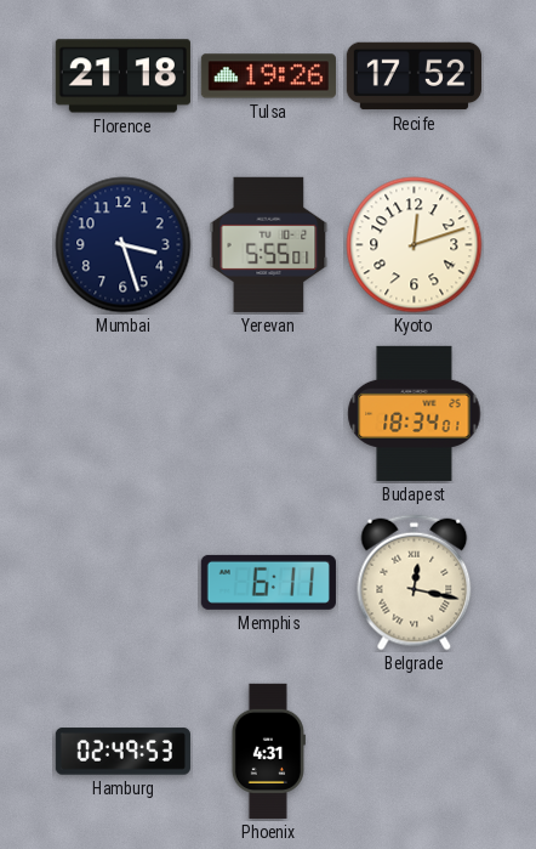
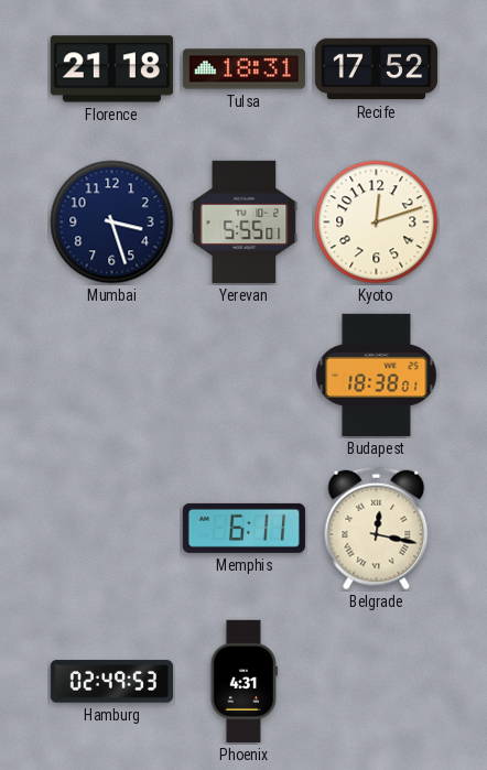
Tulsa: 19:26 -> 18:31
Budapest: 18:34 -> 18:38
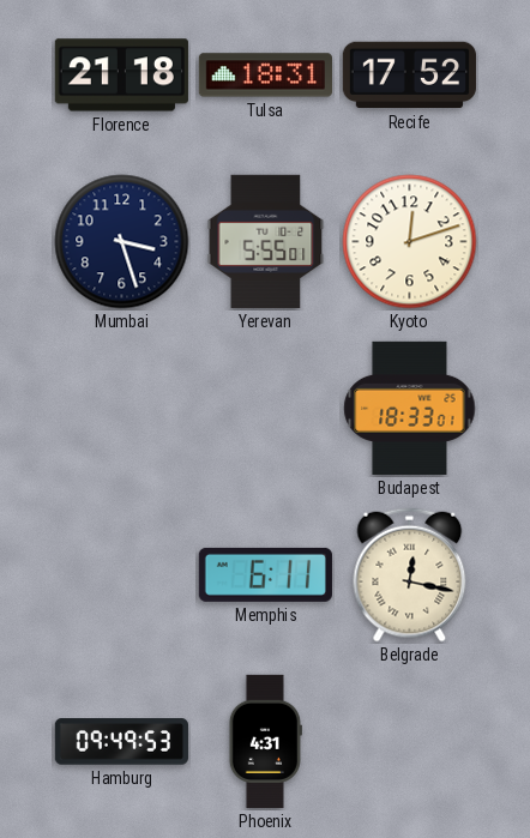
Budapest: 18:38 -> 18:33
Hamburg: 02:49 -> 09:49
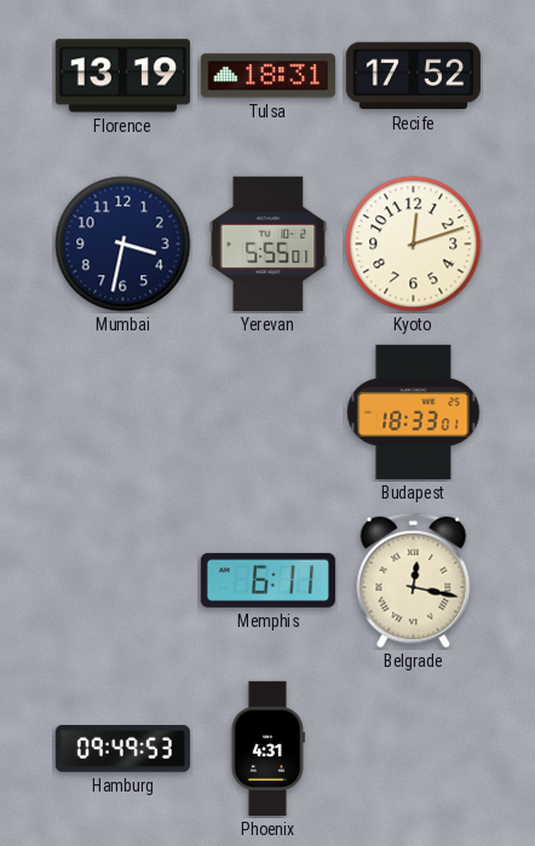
Florence: 21:18 -> 13:19
Mumbai: 3:27 -> 3:32
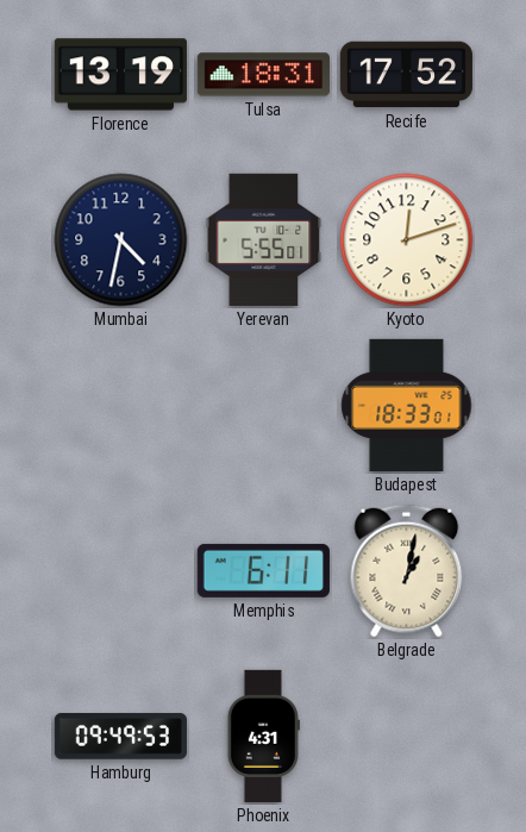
Mumbai: 3:32 -> 4:32
Belgrade: 12:17 -> 1:02
